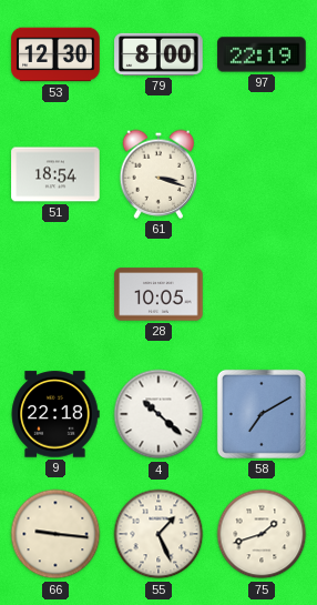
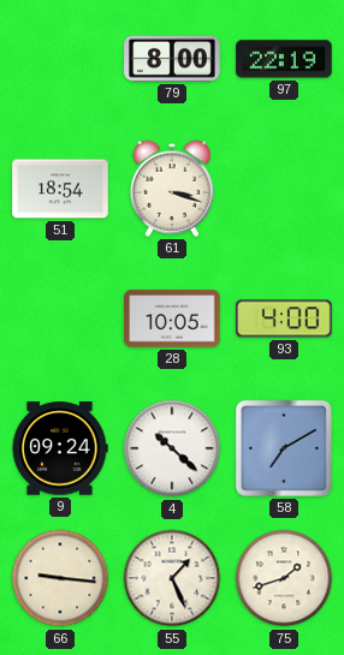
53: 12:30 -> none
93: none -> 4:00
9: 22:18 -> 09:24
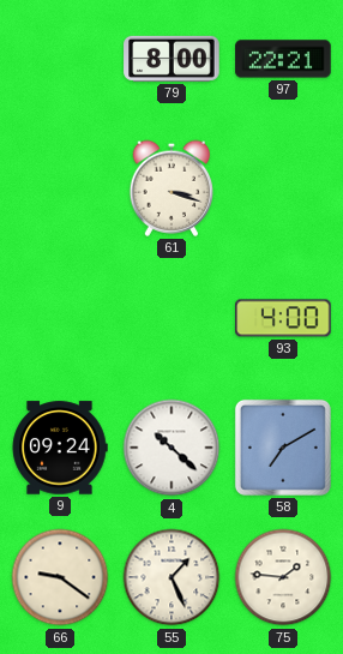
97: 22:19 -> 22:21
51: 18:54 -> none
28: 10:05 -> none
66: 9:16 -> 9:21
75: 1:42 -> 1:46
